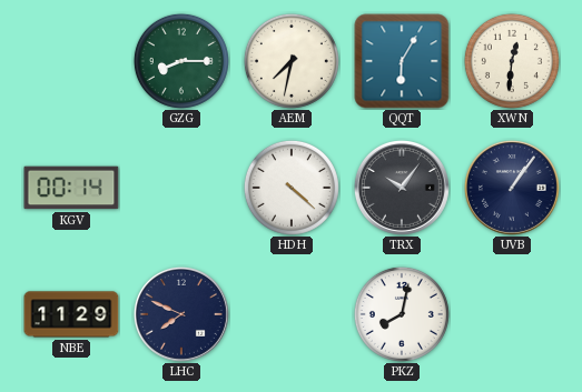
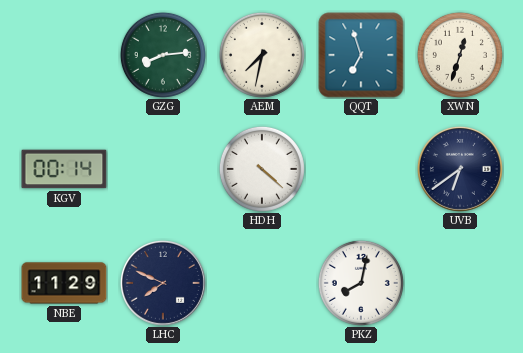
GZG: 8:15 -> 8:14
QQT: 6:05 -> 6:57
XWN: 12:31 -> 12:33
TRX: 10:06 -> none
UVB: 1:06 -> 6:39
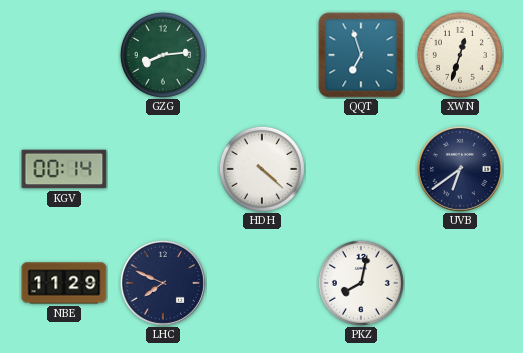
AEM: 7:32 -> none
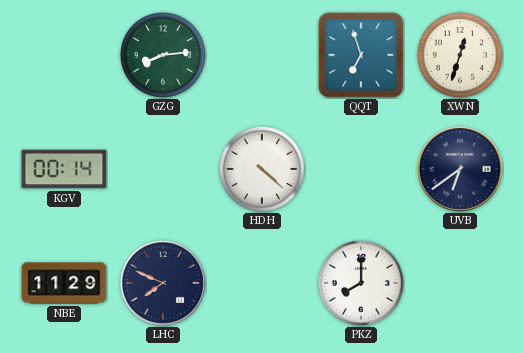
PKZ: 8:02 -> 8:00
